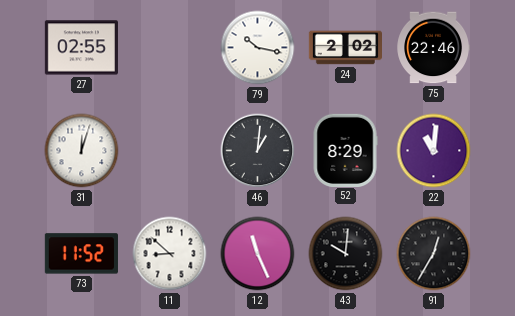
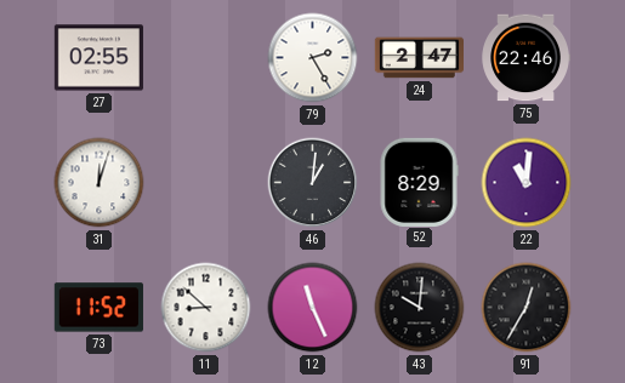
79: 10:17 -> 2:25
24: 2:02 -> 2:47
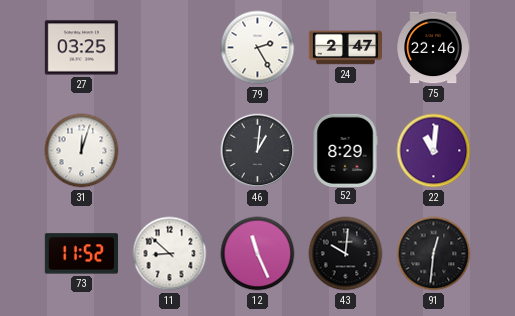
27: 02:55 -> 03:25
91: 12:35 -> 12:31
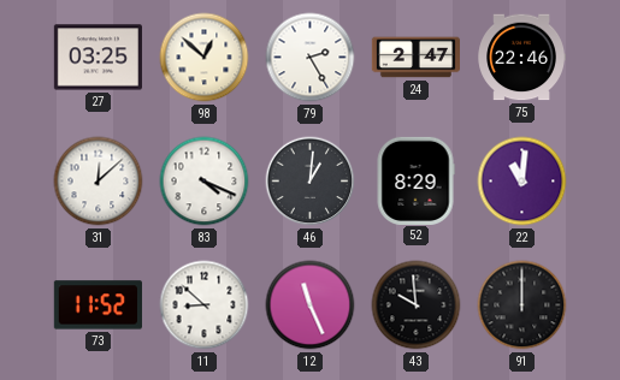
98: none -> 12:52
31: 12:03 -> 12:08
83: none -> 4:19
43: 10:01 -> 9:59
91: 12:31 -> 12:00
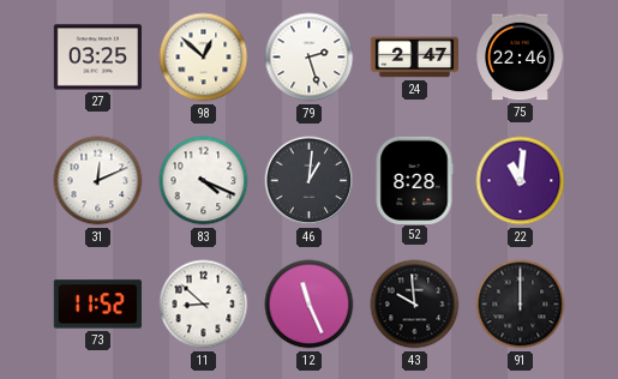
79: 2:25 -> 2:27
31: 12:08 -> 12:11
52: 8:29 -> 8:28
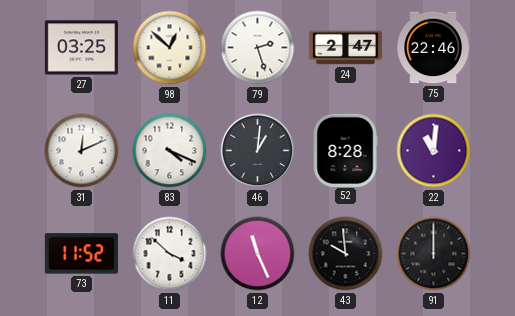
11: 8:52 -> 3:52
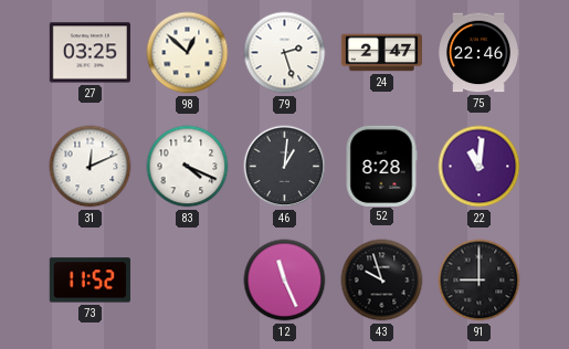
11: 3:52 -> none
43: 9:59 -> 9:57
91: 12:00 -> 9:00
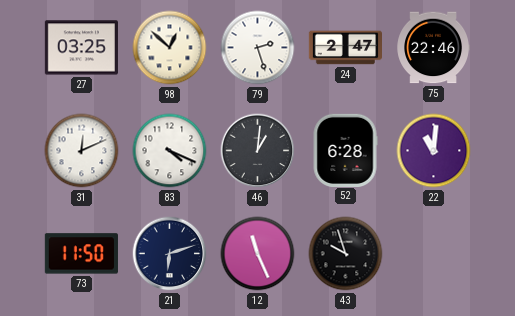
52: 8:28 -> 6:28
73: 11:52 -> 11:50
21: none -> 6:12
91: 9:00 -> none
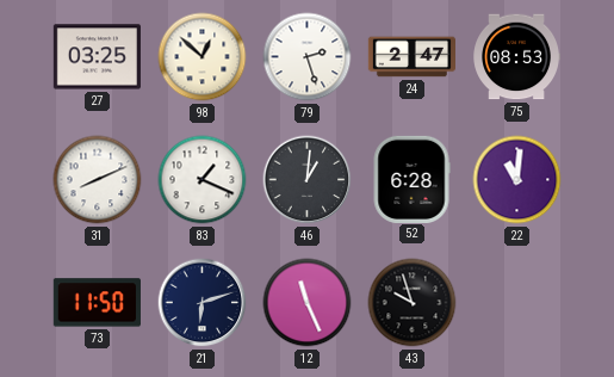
75: 22:46 -> 08:53
31: 12:11 -> 8:11
83: 4:19 -> 1:19
